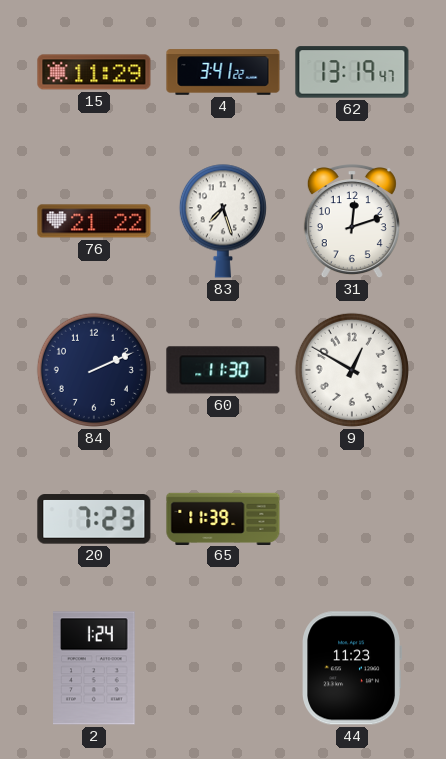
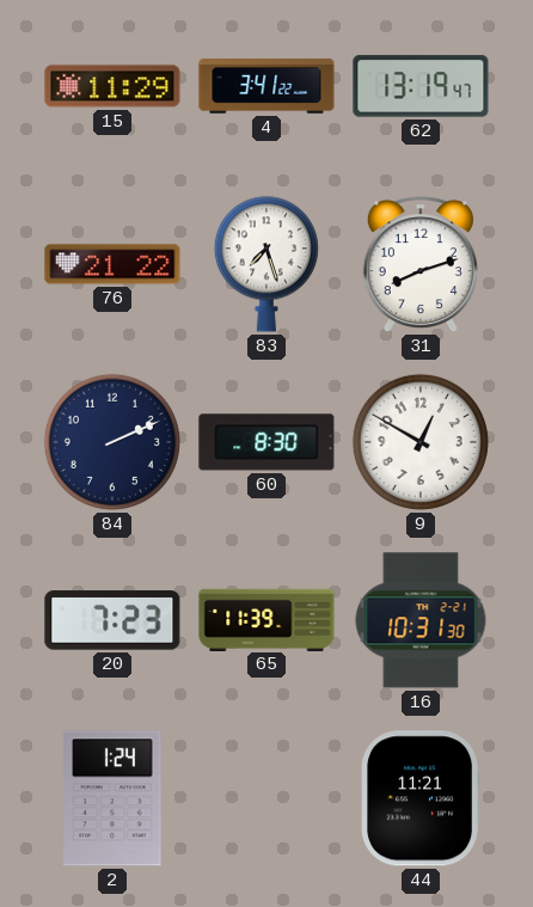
31: 12:12 -> 8:12
60: 11:30 -> 8:30
16: none -> 10:31
44: 11:23 -> 11:21
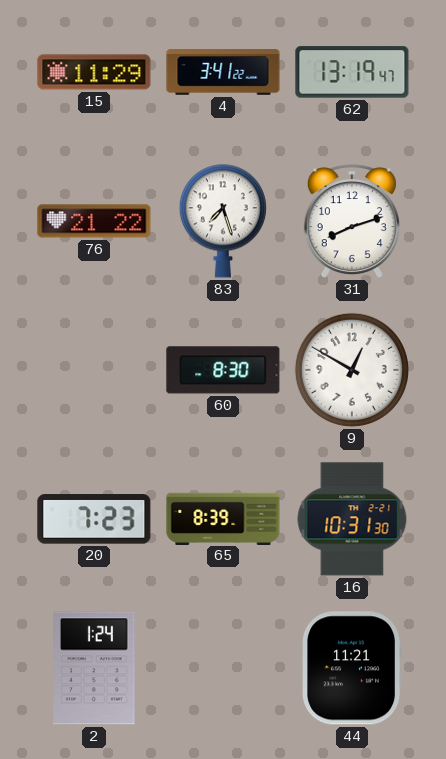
84: 2:11 -> none
65: 11:39 -> 8:39
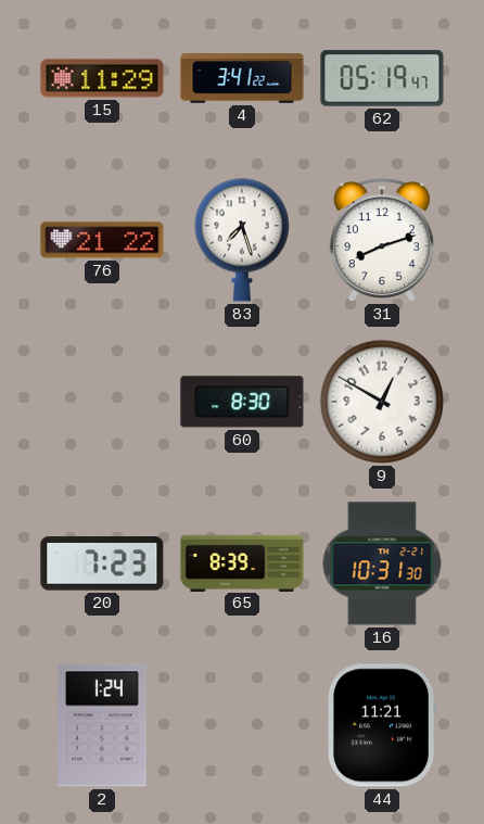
62: 13:19 -> 05:19
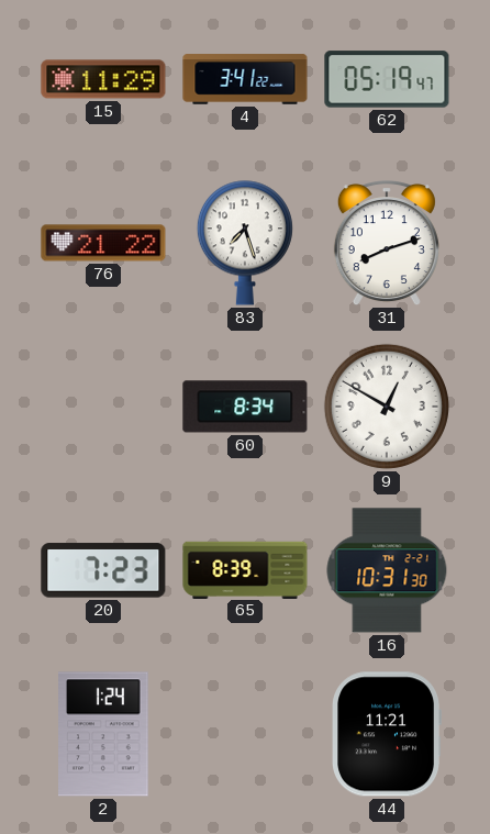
60: 8:30 -> 8:34
